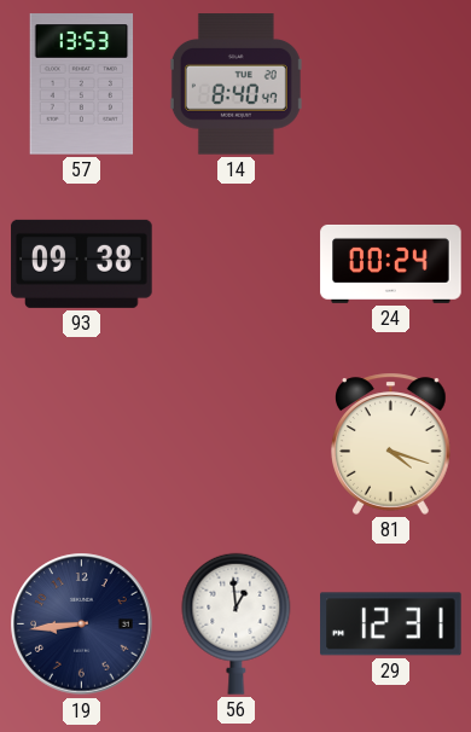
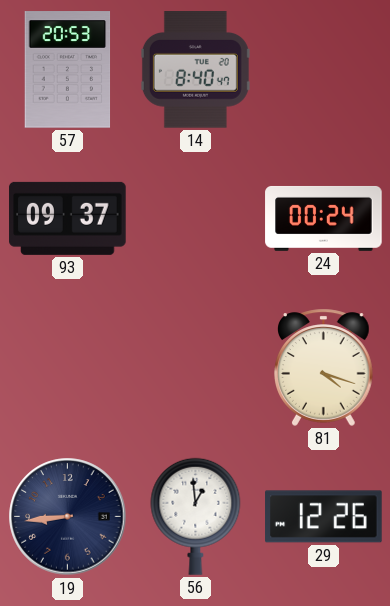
57: 13:53 -> 20:53
93: 09:38 -> 09:37
29: 12:31 -> 12:26
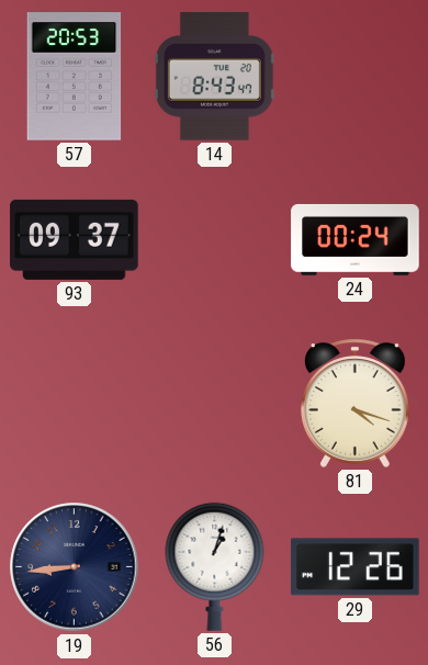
14: 8:40 -> 8:43
56: 12:59 -> 1:03
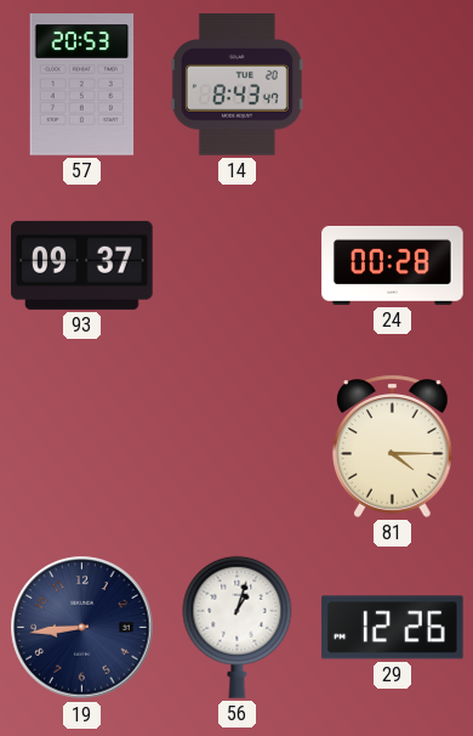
24: 00:24 -> 00:28
81: 4:18 -> 4:15
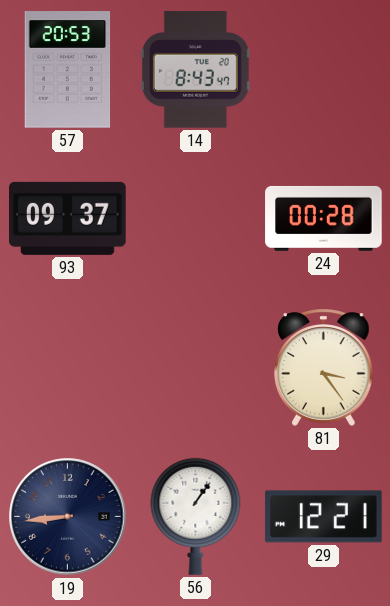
81: 4:15 -> 3:24
56: 1:03 -> 1:06
29: 12:26 -> 12:21
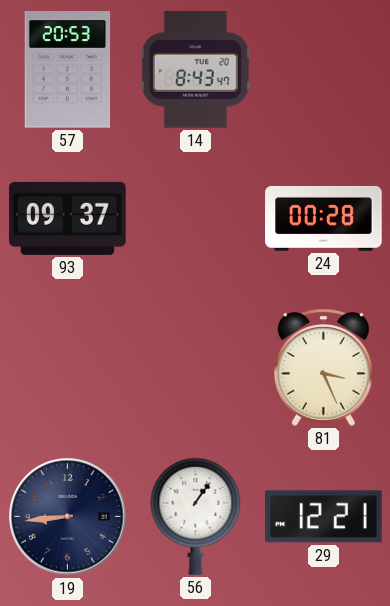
81: 3:24 -> 3:26
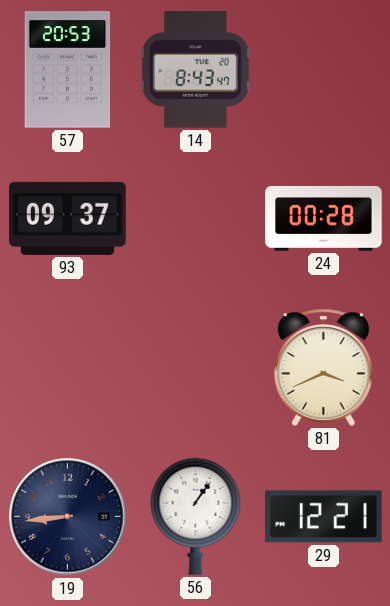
81: 3:26 -> 3:41
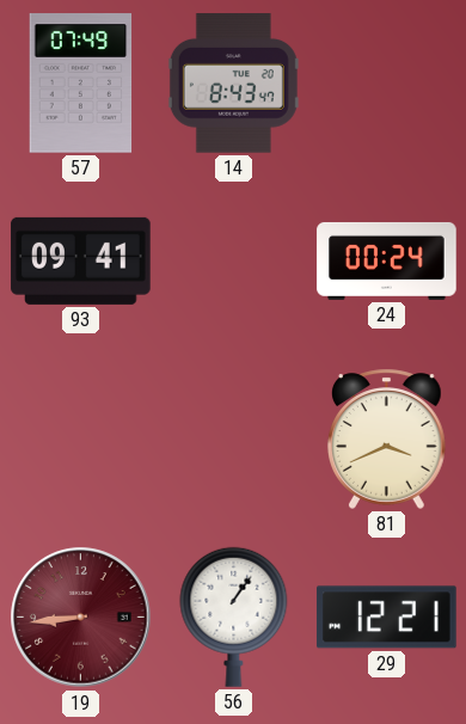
57: 20:53 -> 07:49
93: 09:37 -> 09:41
24: 00:28 -> 00:24
19 dial: navy -> burgundy
